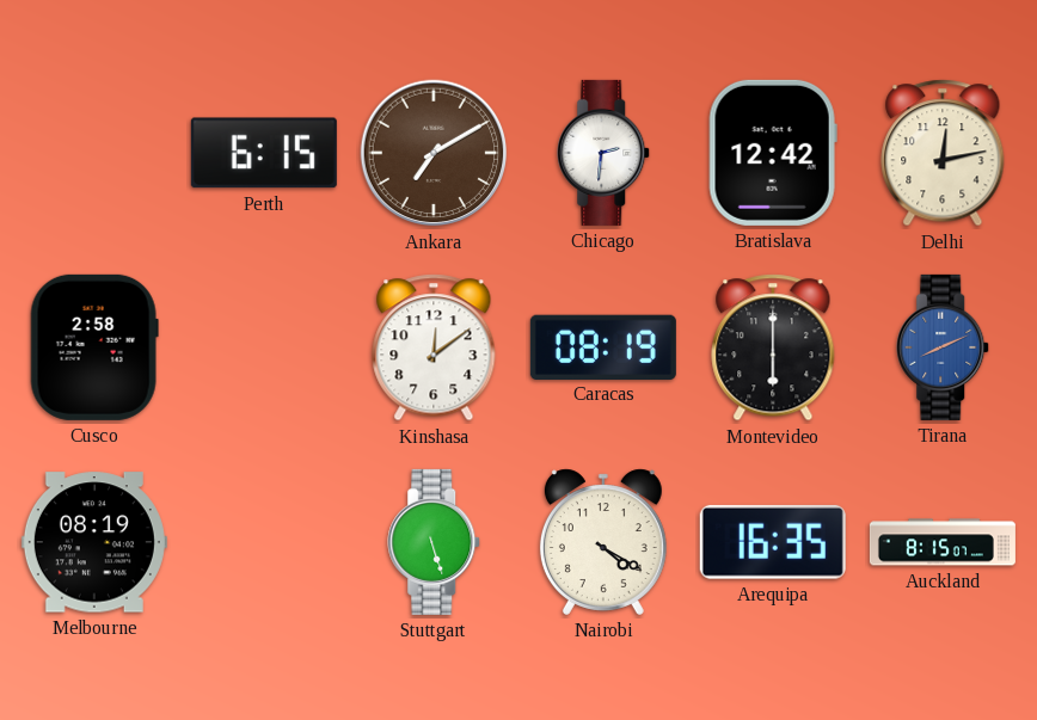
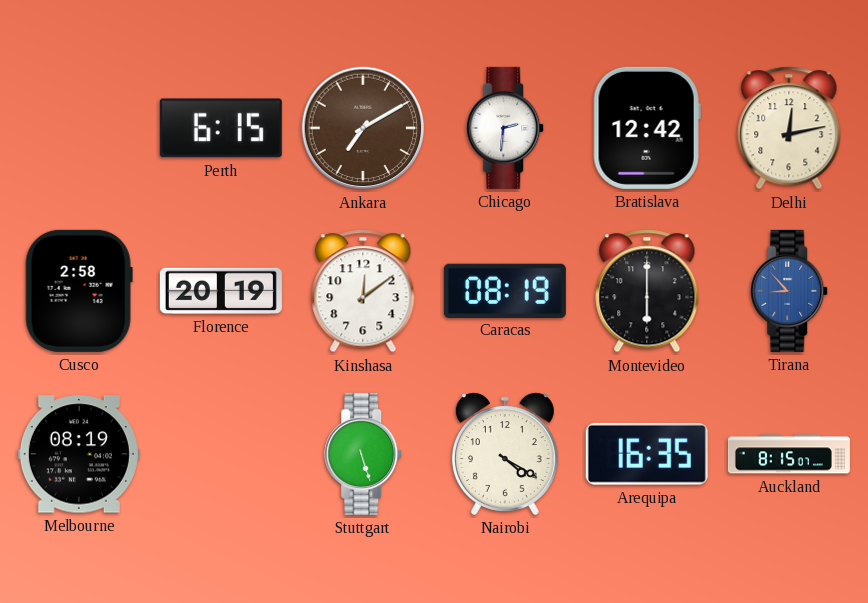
Florence: none -> 20:19
Tirana: 8:11 -> 8:53
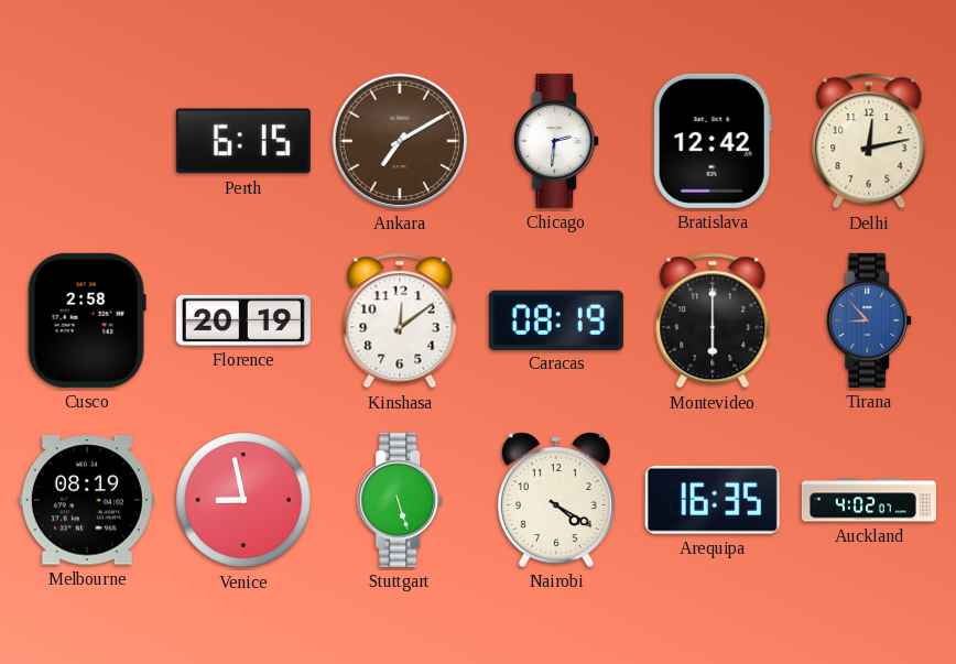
Venice: none -> 8:58
Auckland: 8:15 -> 4:02
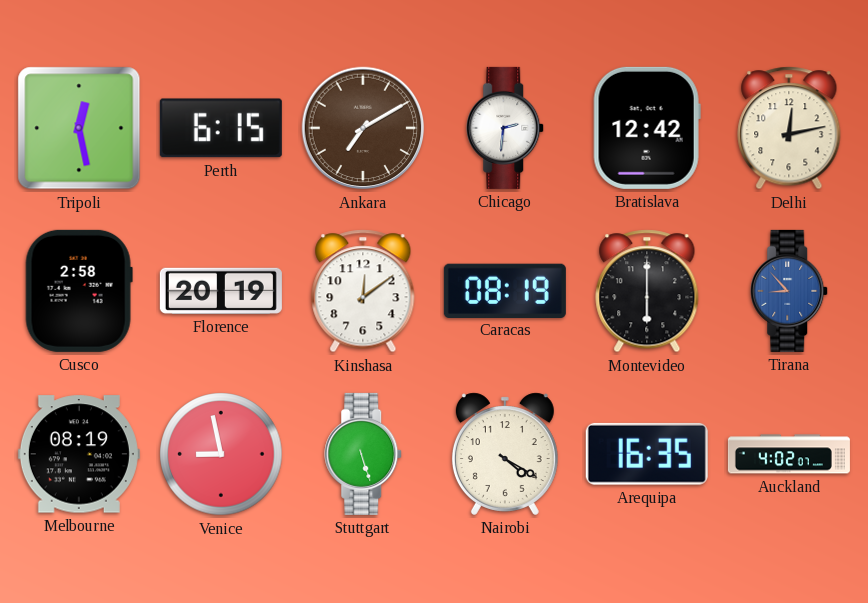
Tripoli: none -> 12:28
